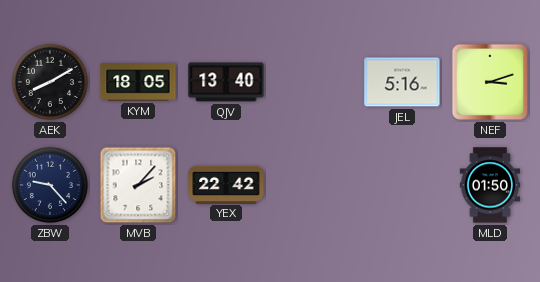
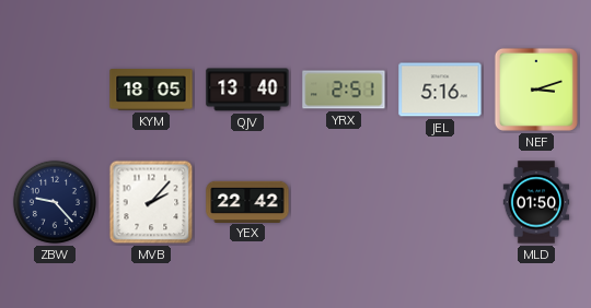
AEK: 8:10 -> none
YRX: none -> 2:51
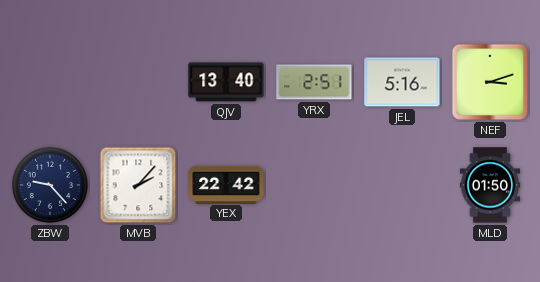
KYM: 18:05 -> none
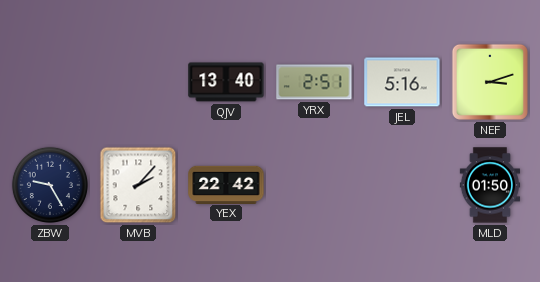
ZBW: 9:23 -> 9:25
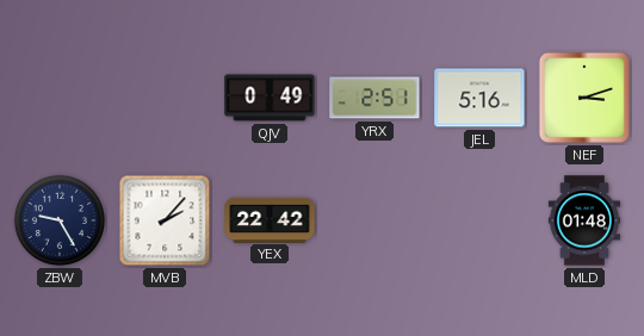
QJV: 13:40 -> 0:49
MLD: 01:50 -> 01:48
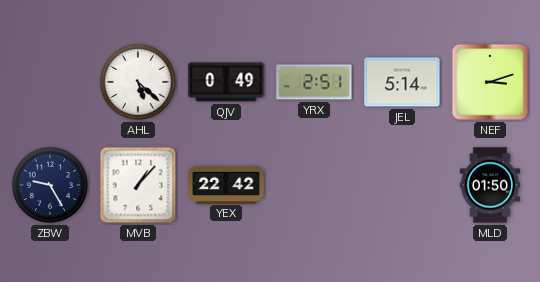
AHL: none -> 5:22
JEL: 5:16 -> 5:14
MVB: 2:07 -> 1:07
MLD: 01:48 -> 01:50
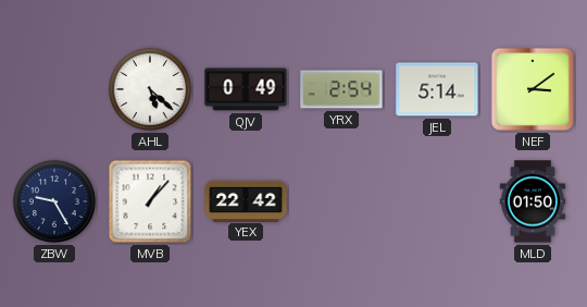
YRX: 2:51 -> 2:54
NEF: 3:12 -> 3:09
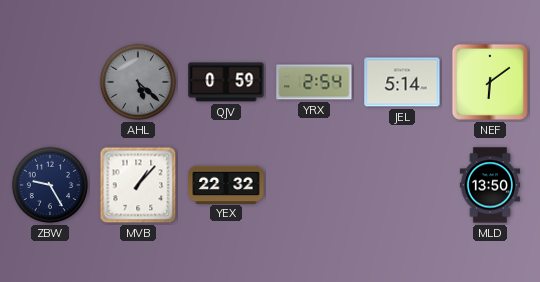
AHL dial: white -> grey
QJV: 0:49 -> 0:59
NEF: 3:09 -> 6:09
YEX: 22:42 -> 22:32
MLD: 01:50 -> 13:50
